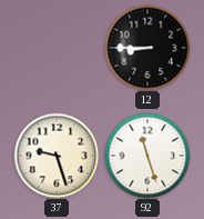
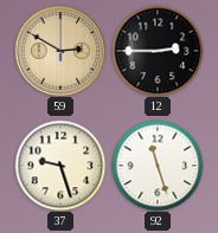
59: none -> 2:50
12: 8:45 -> 2:45
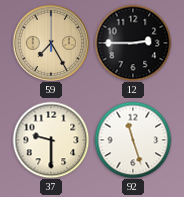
59: 2:50 -> 7:25
37: 9:27 -> 9:30
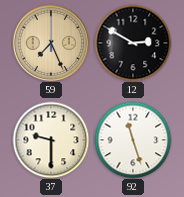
59: 7:25 -> 7:26
12: 2:45 -> 2:50
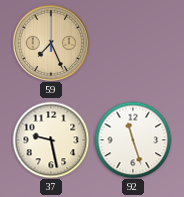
12: 2:50 -> none
37: 9:30 -> 9:28
